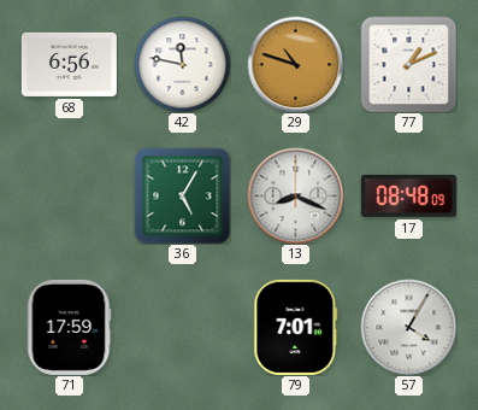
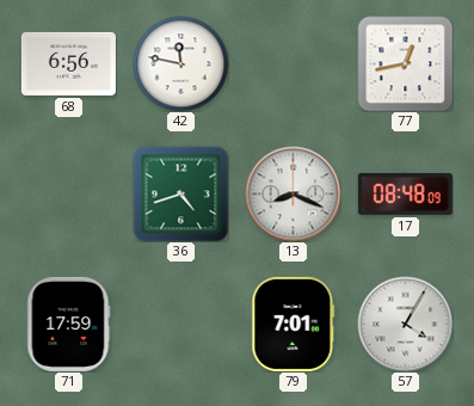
29: 10:48 -> none
77: 1:11 -> 12:43
36: 5:05 -> 4:42
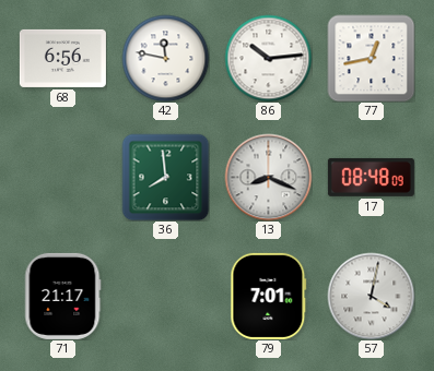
86: none -> 10:14
36: 4:42 -> 7:59
71: 17:59 -> 21:17
57: 4:05 -> 4:02
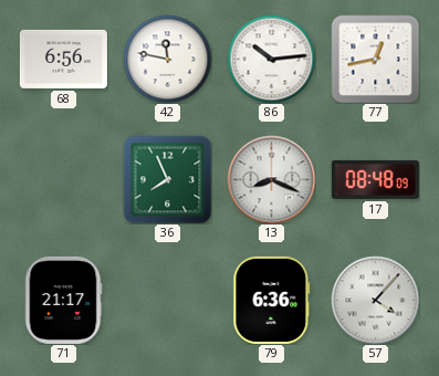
36: 7:59 -> 7:56
79: 7:01 -> 6:36
57: 4:02 -> 4:07
